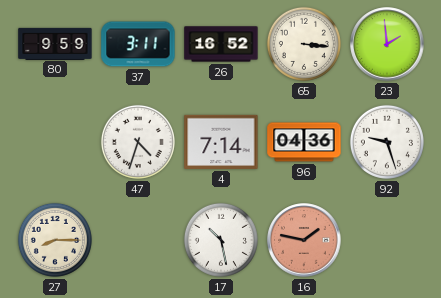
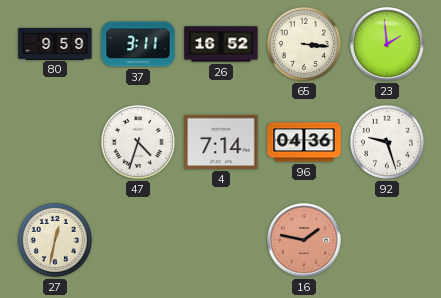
27: 8:15 -> 12:32
17: 10:28 -> none
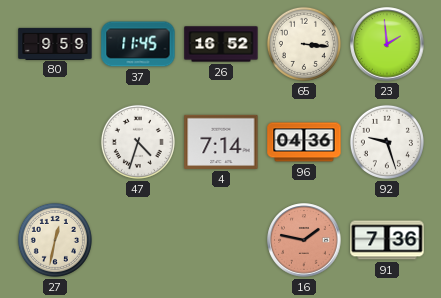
37: 3:11 -> 11:45
91: none -> 7:36
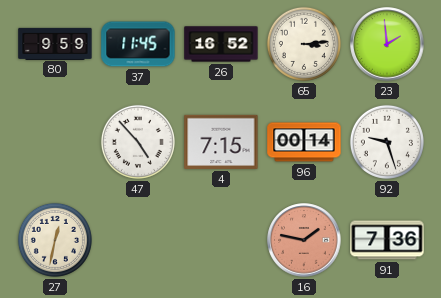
65: 3:16 -> 3:14
47: 4:33 -> 4:53
4: 7:14 -> 7:15
96: 04:36 -> 00:14
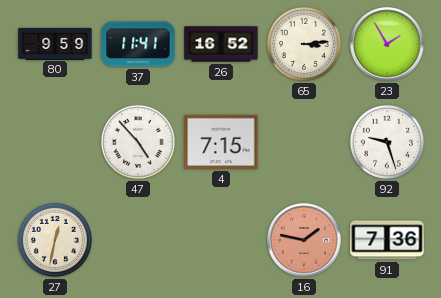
37: 11:45 -> 11:41
23: 1:59 -> 1:55
96: 00:14 -> none
